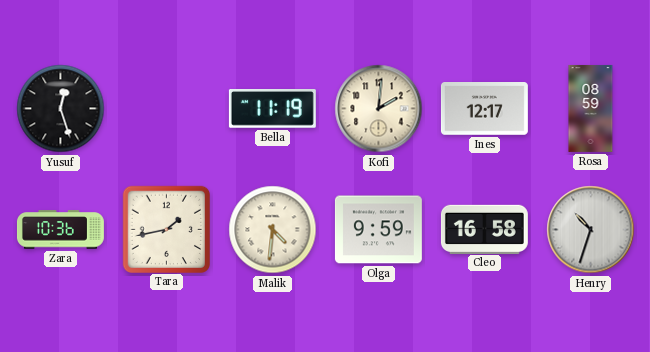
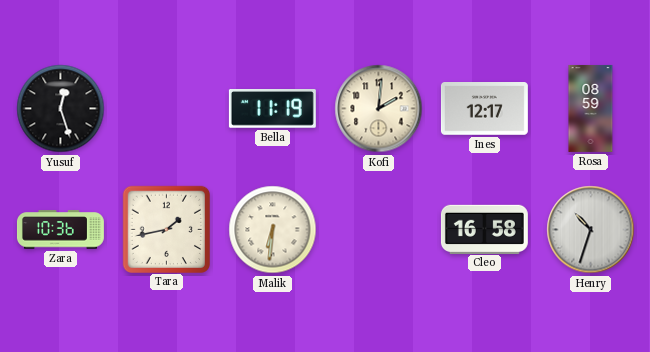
Malik: 4:31 -> 6:31
Olga: 9:59 -> none
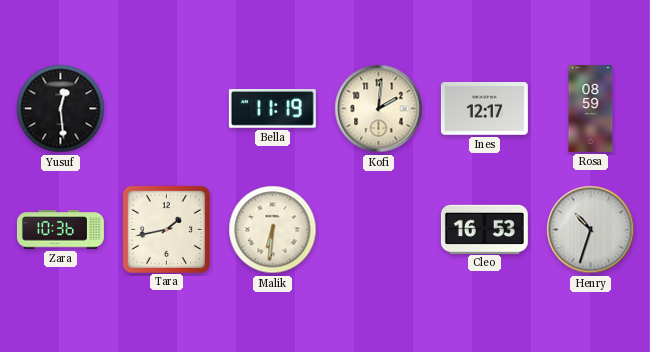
Yusuf: 12:27 -> 12:29
Cleo: 16:58 -> 16:53
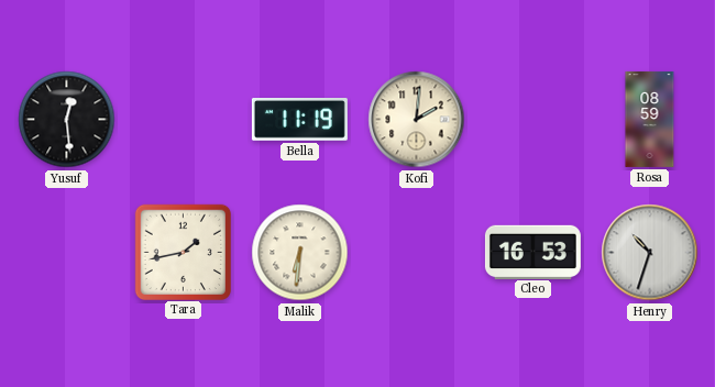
Ines: 12:17 -> none
Zara: 10:36 -> none
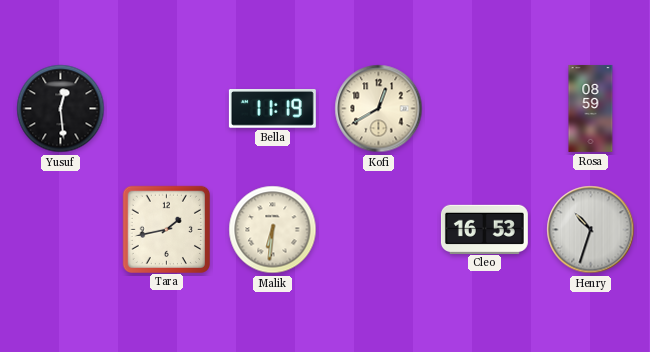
Kofi: 2:01 -> 12:40
